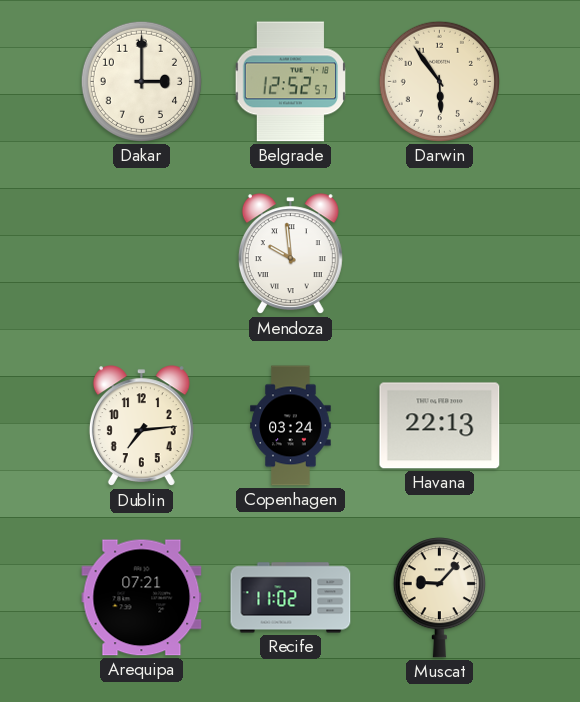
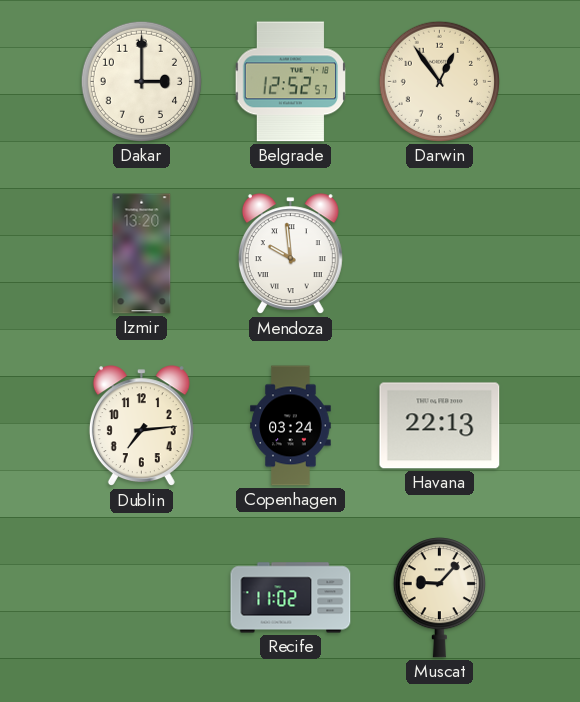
Darwin: 5:54 -> 12:54
Izmir: none -> 13:20
Arequipa: 07:21 -> none
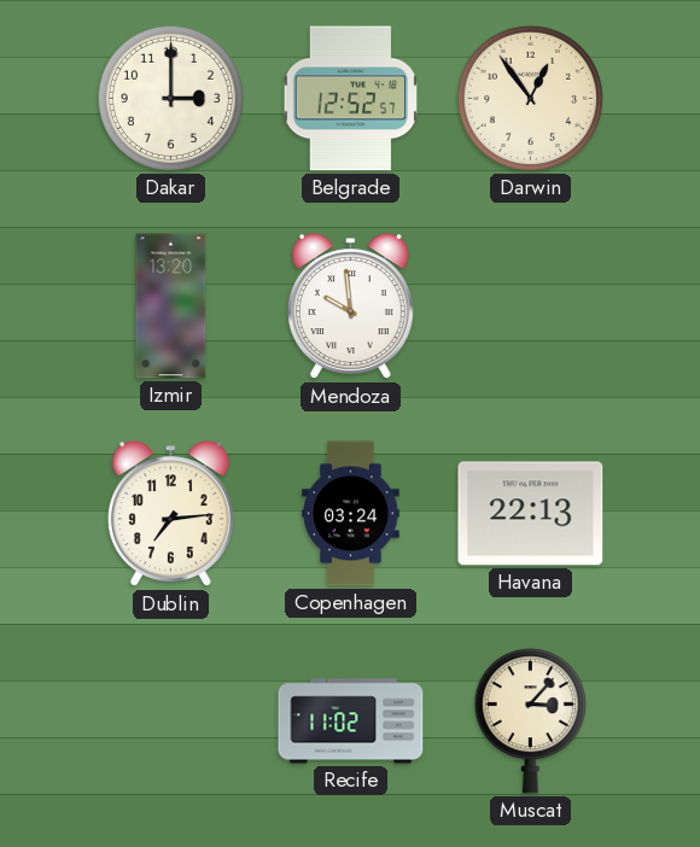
Muscat: 9:07 -> 3:07
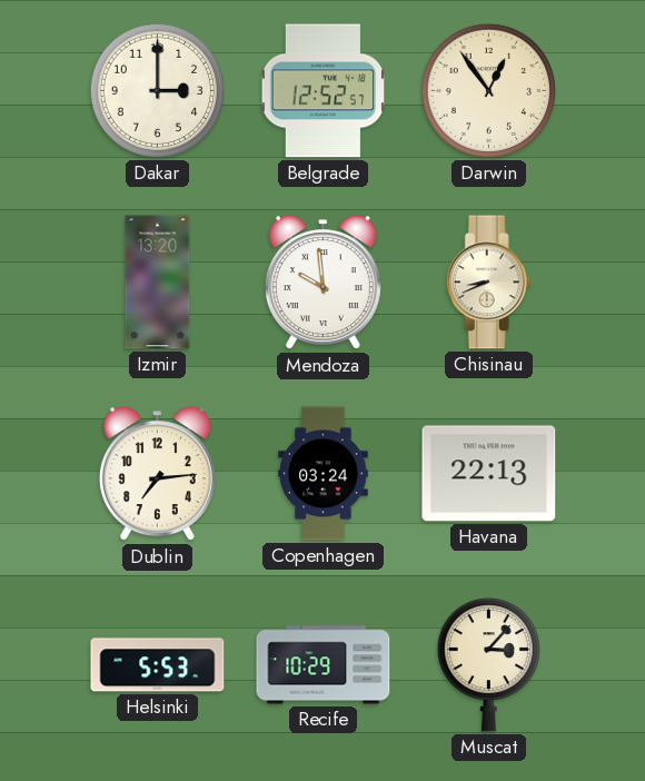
Chisinau: none -> 8:41
Helsinki: none -> 5:53
Recife: 11:02 -> 10:29
